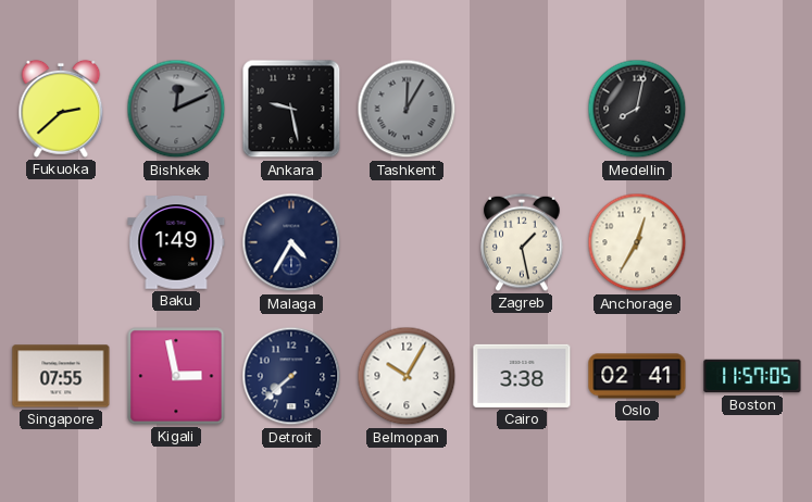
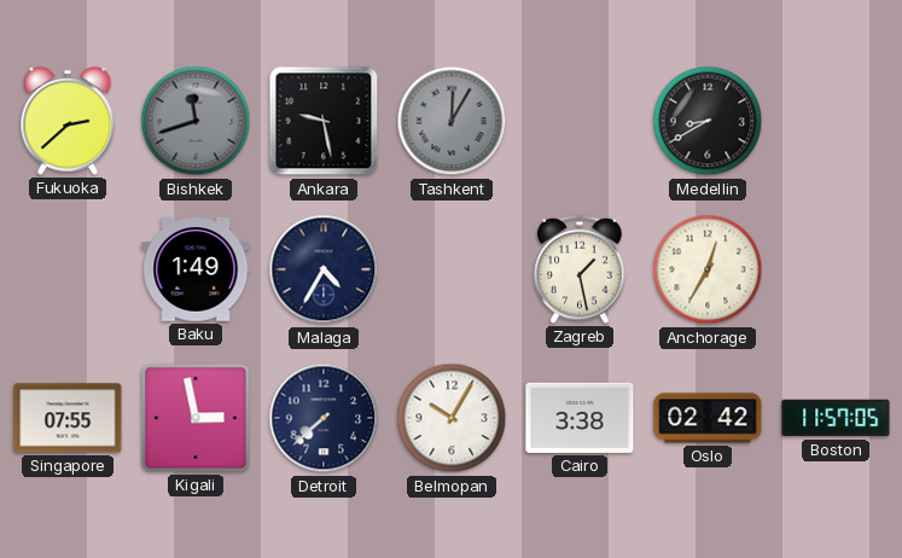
Bishkek: 12:11 -> 11:42
Medellin: 8:02 -> 8:40
Oslo: 02:41 -> 02:42
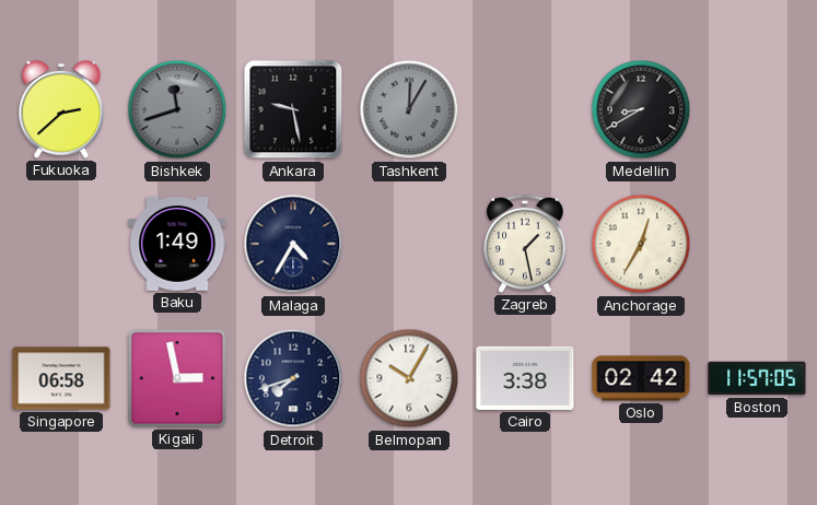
Singapore: 07:55 -> 06:58
Detroit: 7:38 -> 7:42
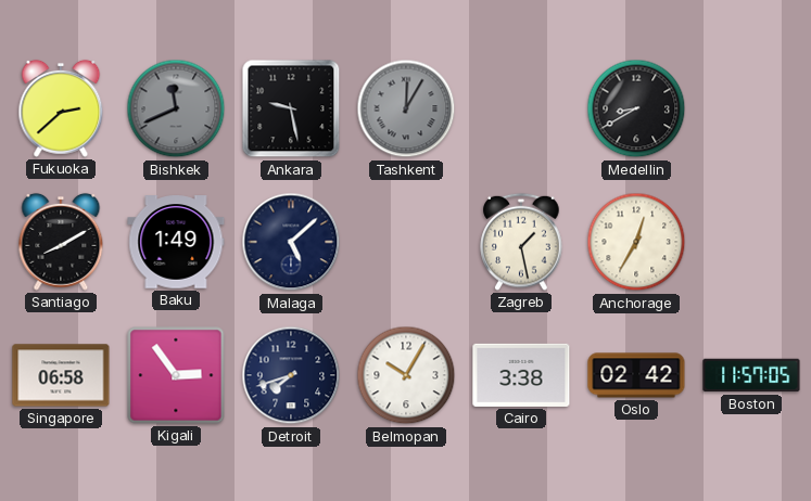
Bishkek: 11:42 -> 11:41
Santiago: none -> 8:10
Malaga: 4:35 -> 5:08
Kigali: 2:58 -> 2:54
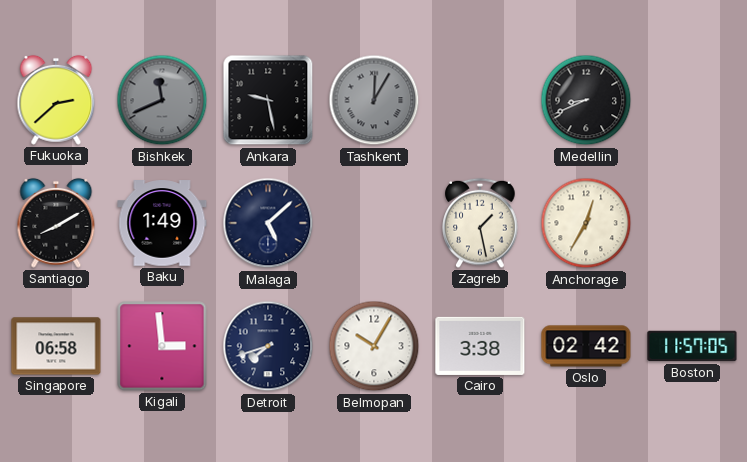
Medellin: 8:40 -> 8:41
Kigali: 2:54 -> 2:59
